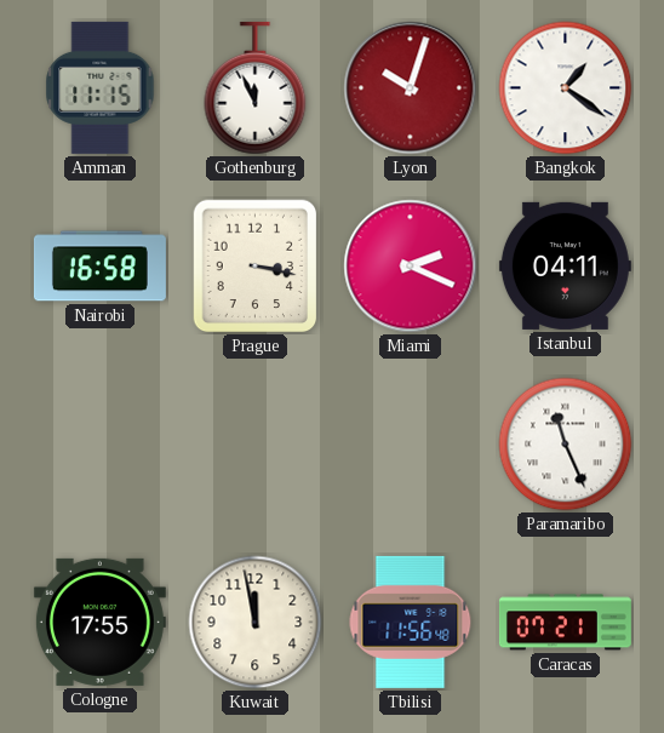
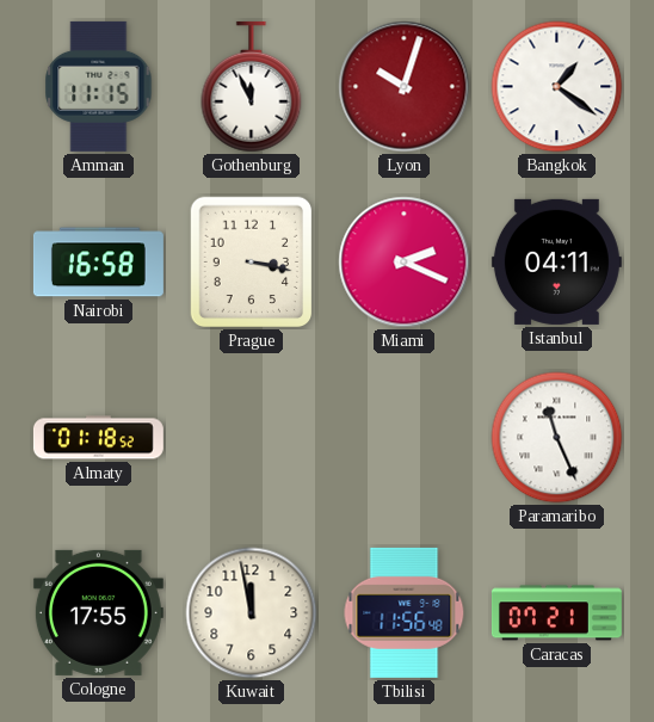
Almaty: none -> 01:18
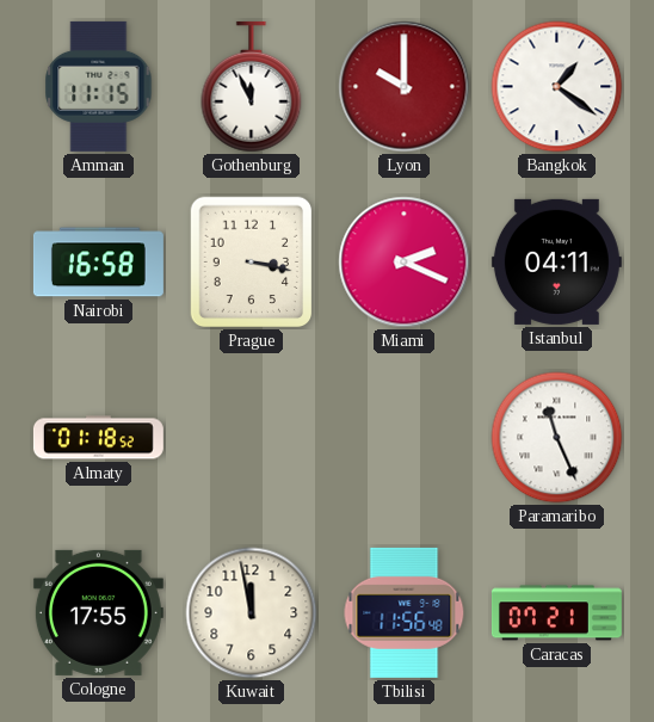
Lyon: 10:03 -> 10:00
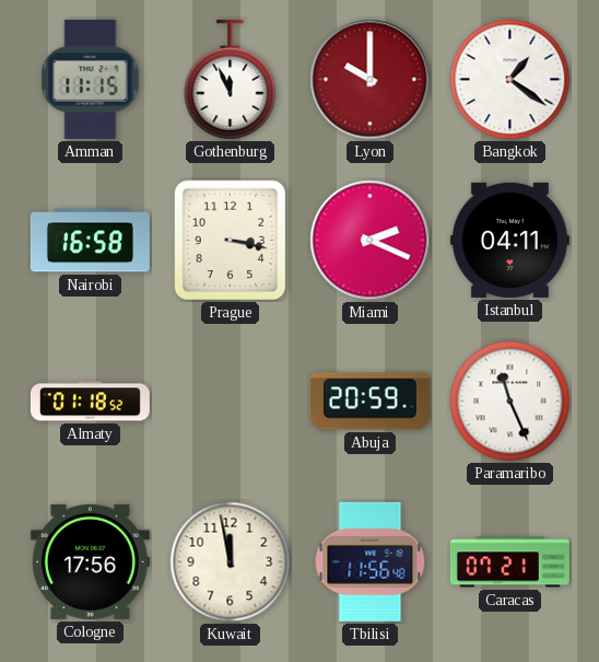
Abuja: none -> 20:59
Cologne: 17:55 -> 17:56
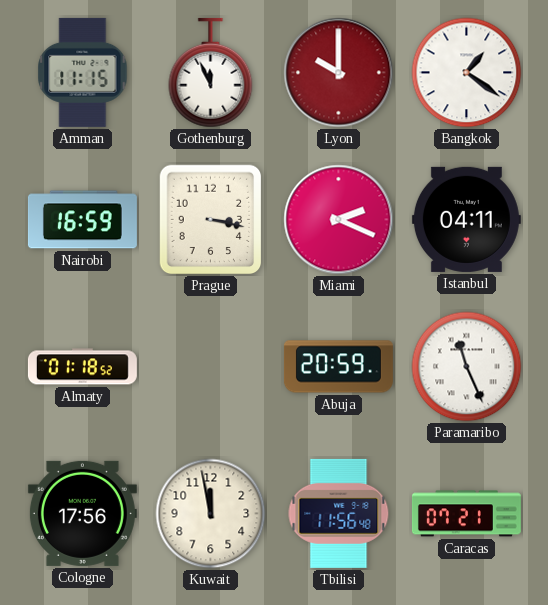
Nairobi: 16:58 -> 16:59
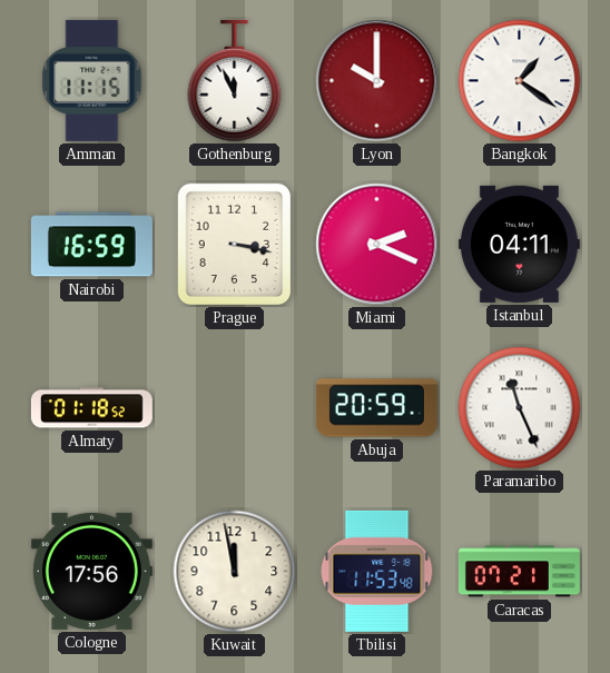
Tbilisi: 11:56 -> 11:53
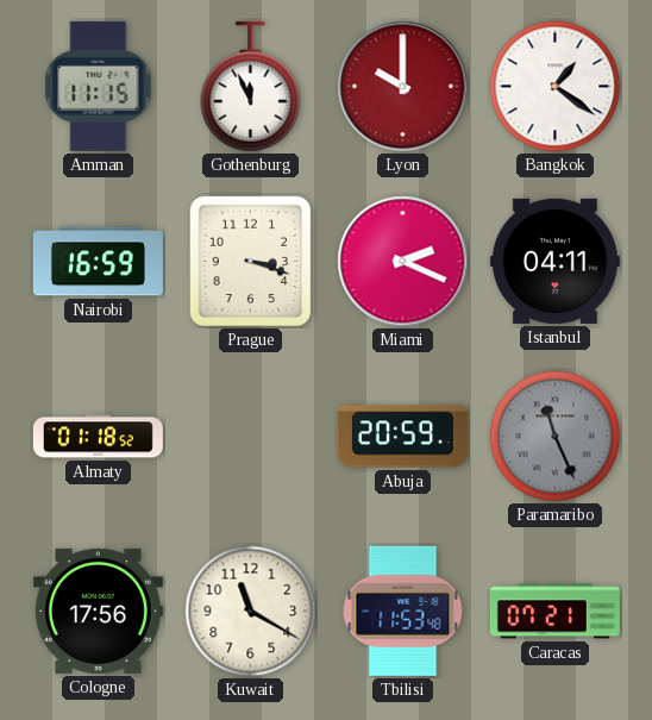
Prague: 3:17 -> 3:18
Paramaribo dial: white -> grey
Kuwait: 11:58 -> 11:20
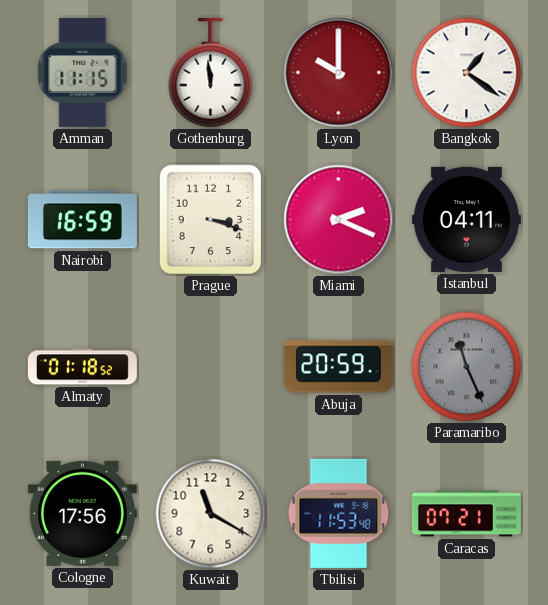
Gothenburg: 11:56 -> 11:59
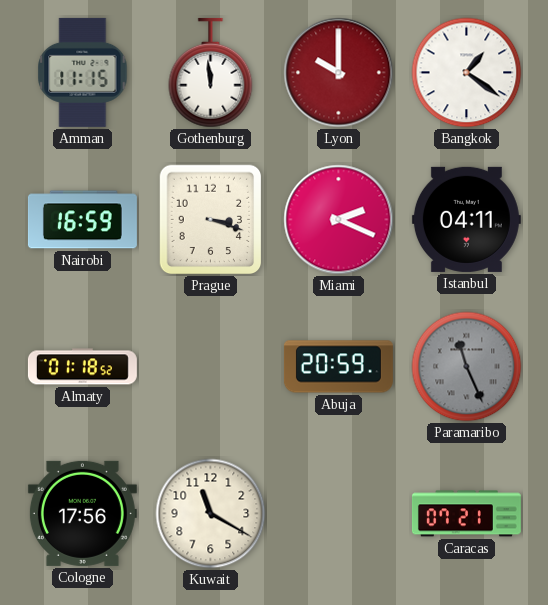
Tbilisi: 11:53 -> none
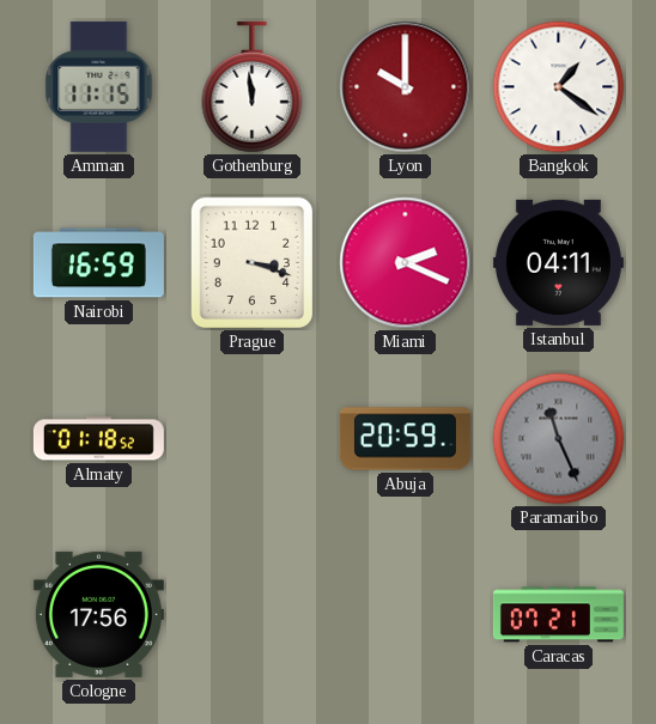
Kuwait: 11:20 -> none
